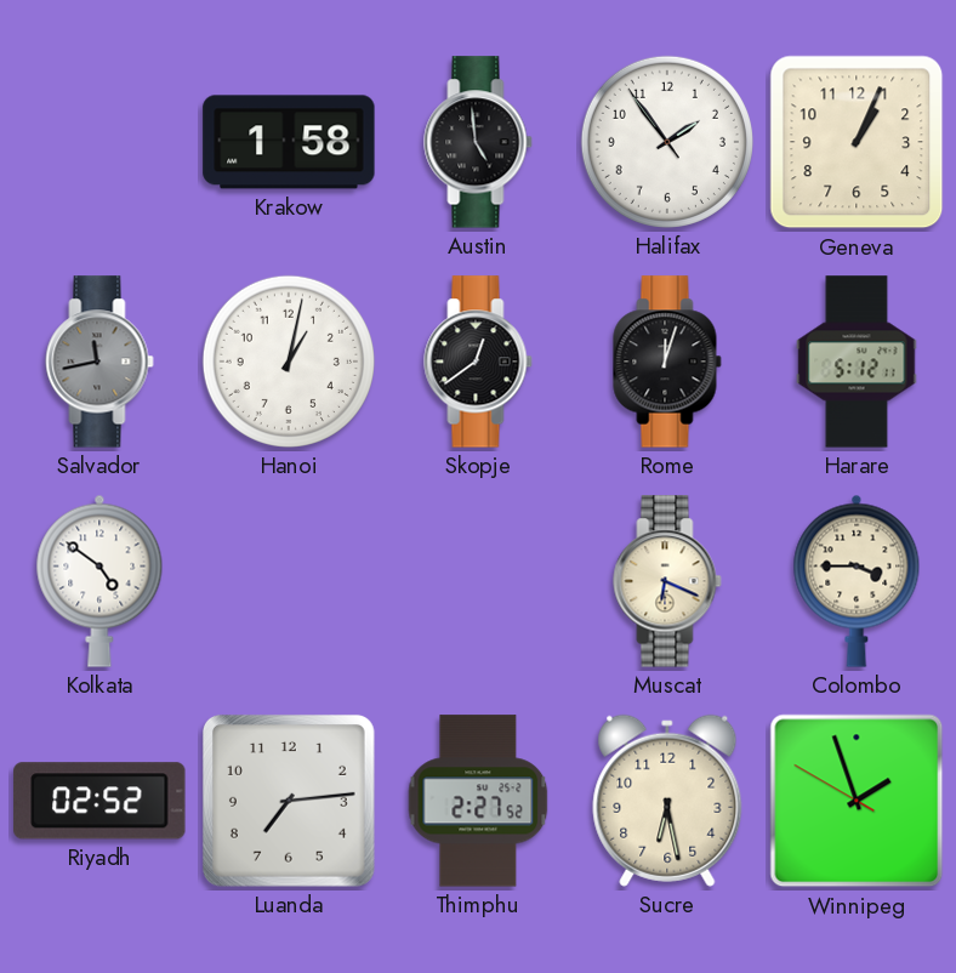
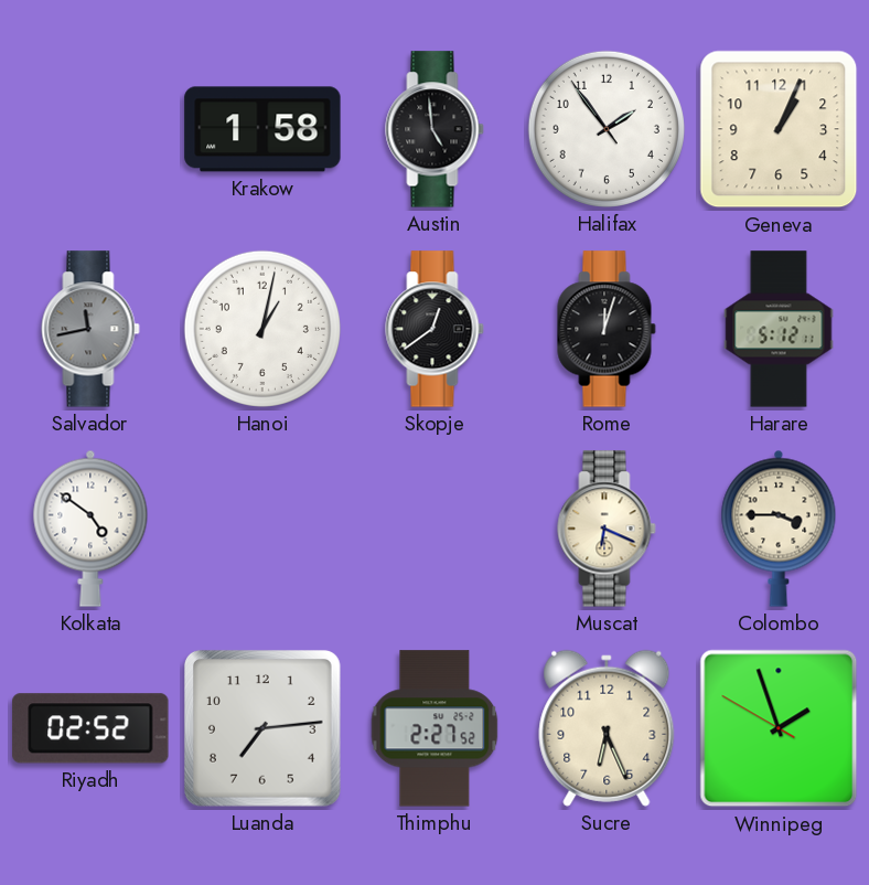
Sucre: 6:28 -> 6:26
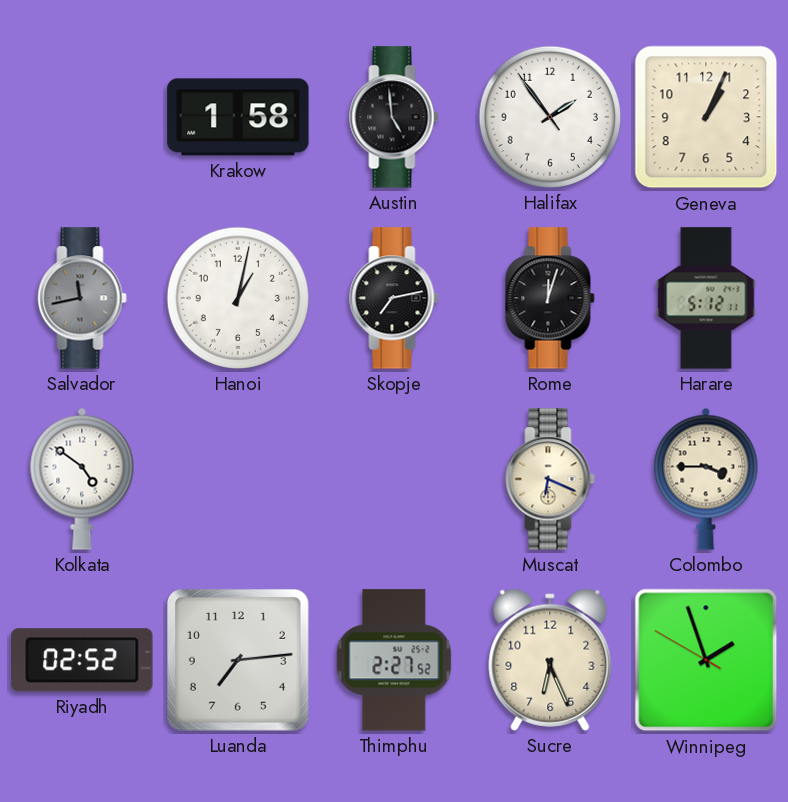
Skopje: 12:39 -> 7:13
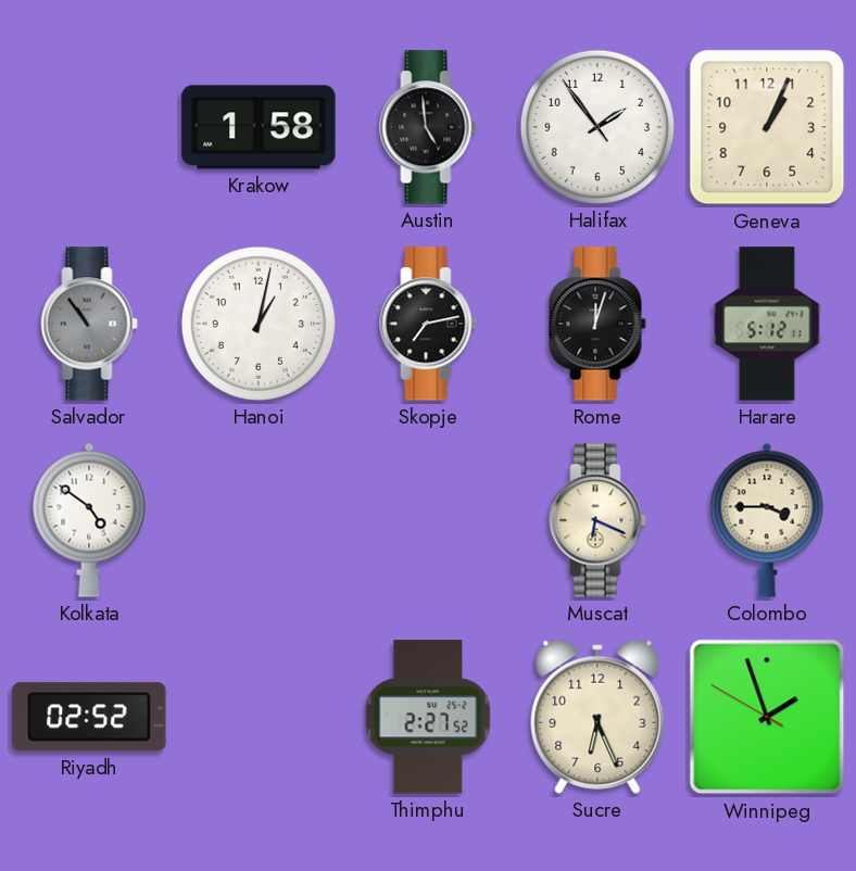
Salvador: 11:43 -> 10:54
Luanda: 7:14 -> none
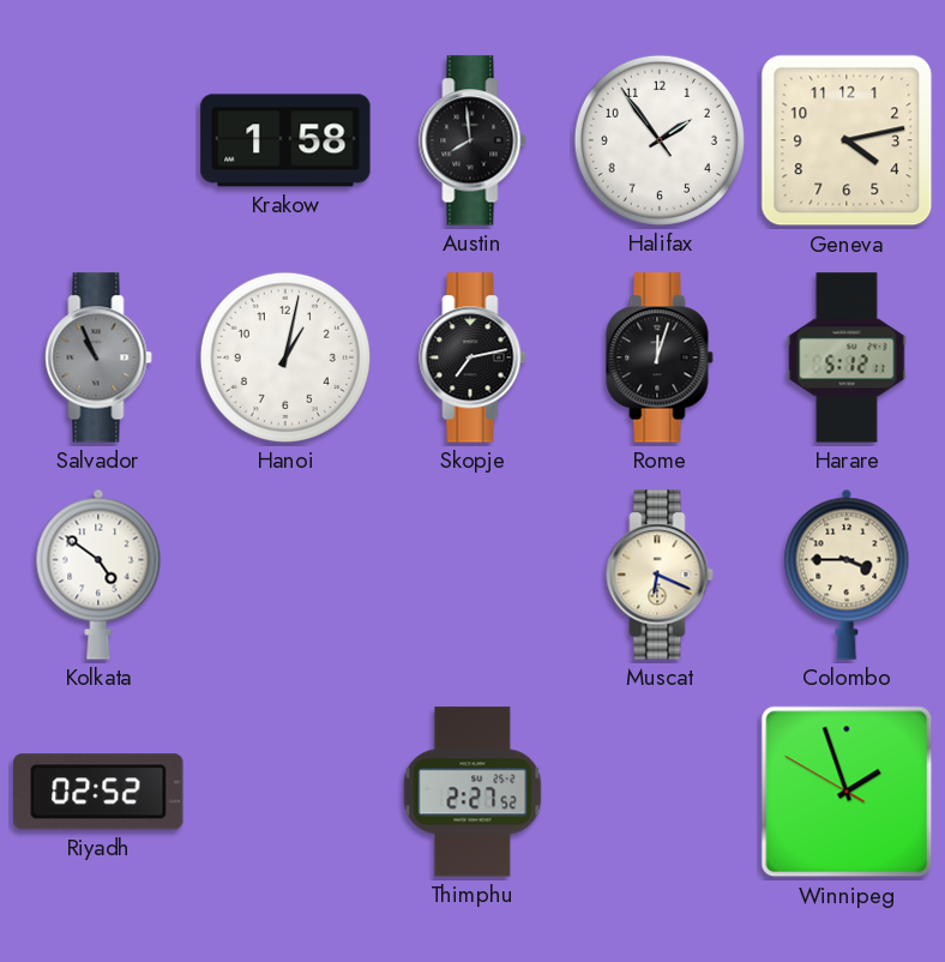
Austin: 4:59 -> 7:59
Geneva: 1:04 -> 4:13
Salvador: 10:54 -> 10:56
Sucre: 6:26 -> none
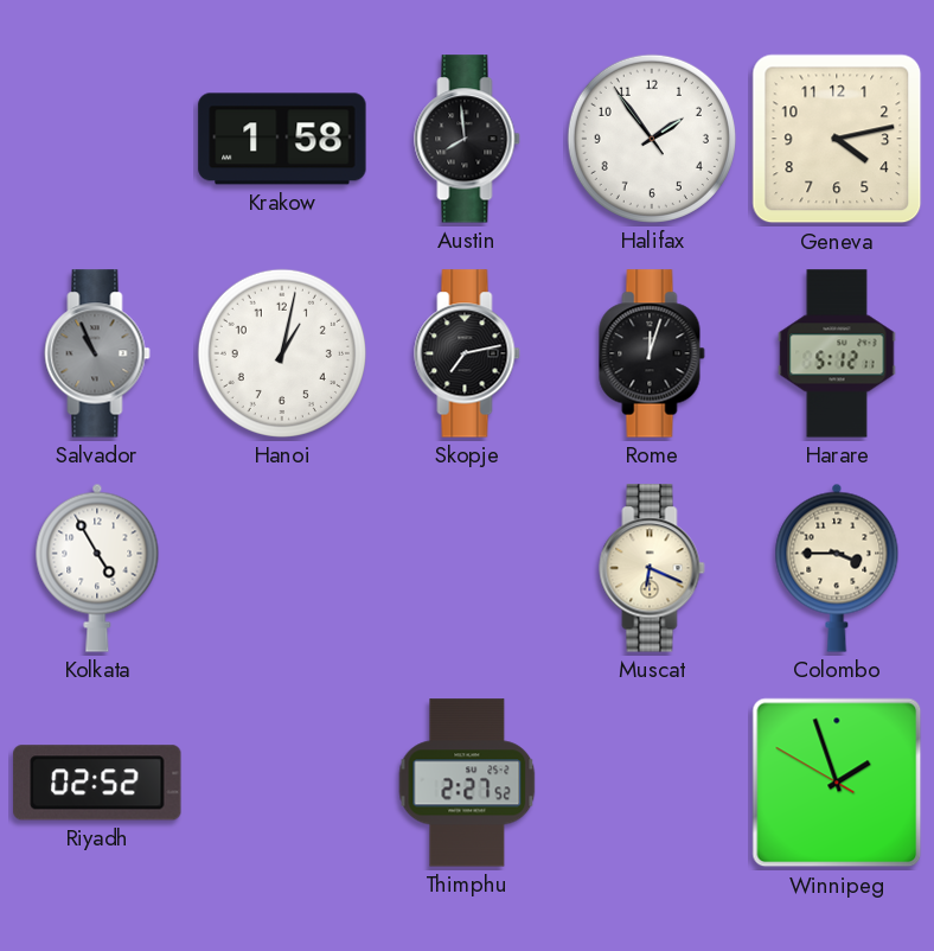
Kolkata: 4:51 -> 4:55
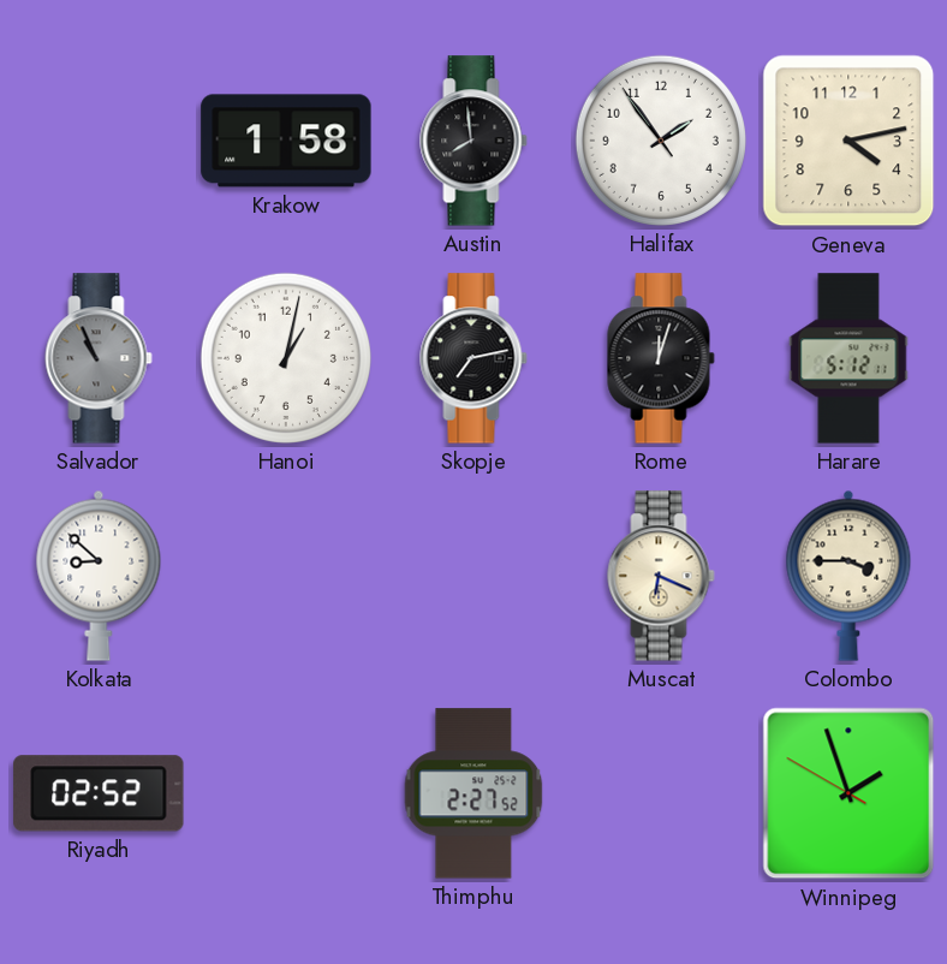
Kolkata: 4:55 -> 8:52
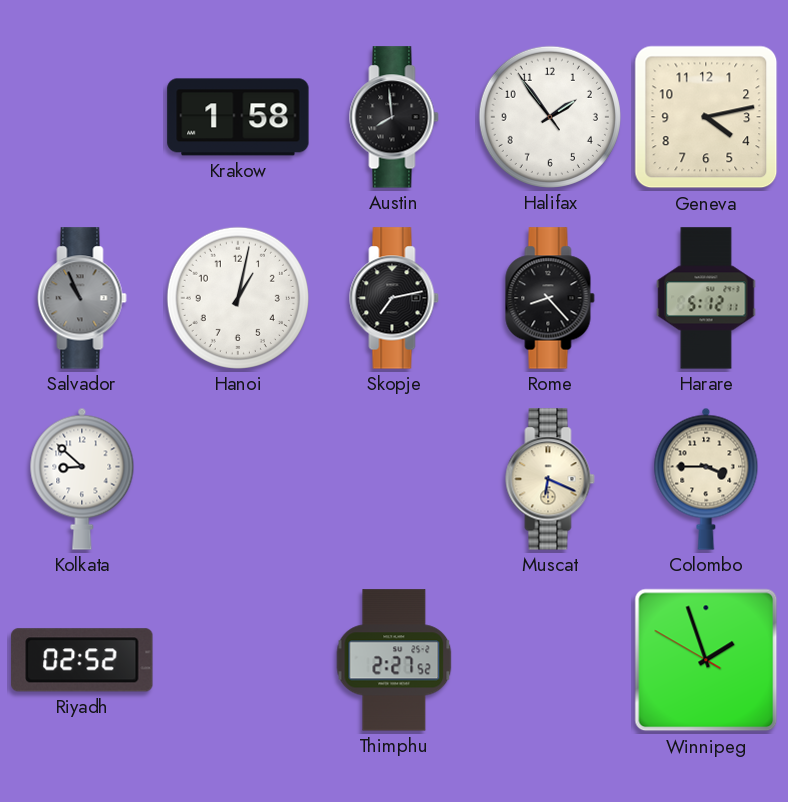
Rome: 12:03 -> 8:23
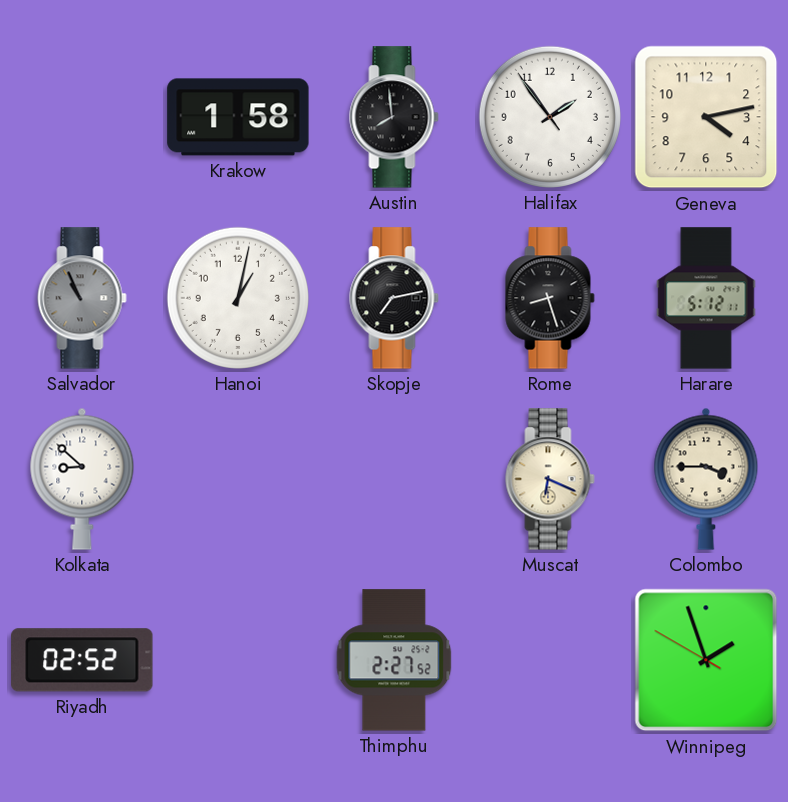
Rome: 8:23 -> 8:27
